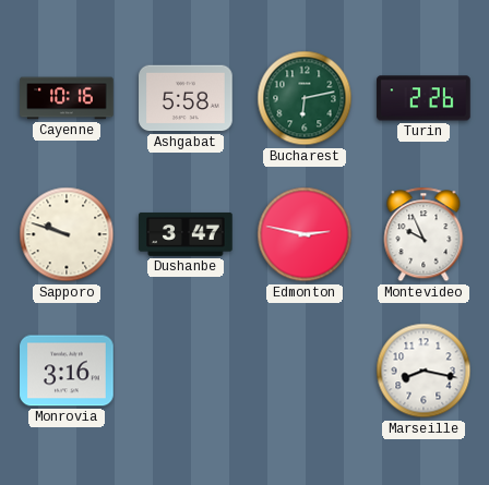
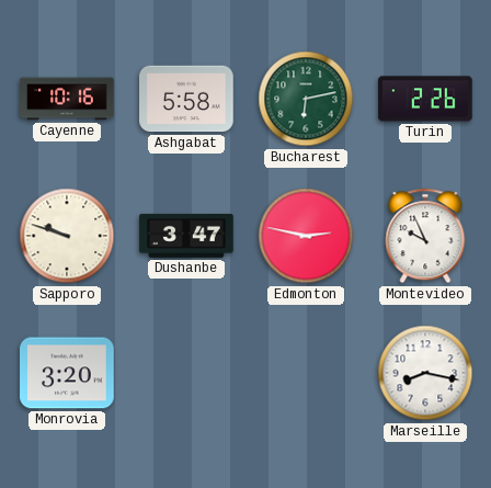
Monrovia: 3:16 -> 3:20
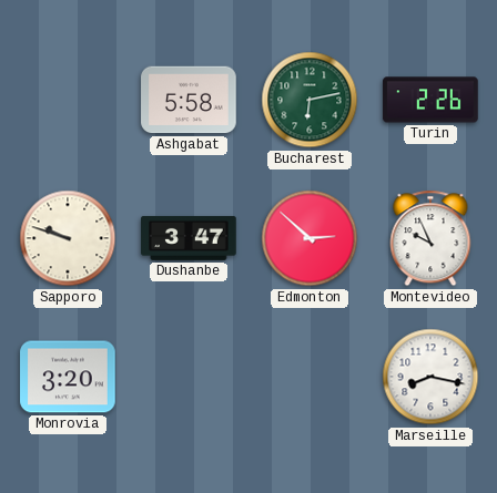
Cayenne: 10:16 -> none
Edmonton: 2:47 -> 2:52
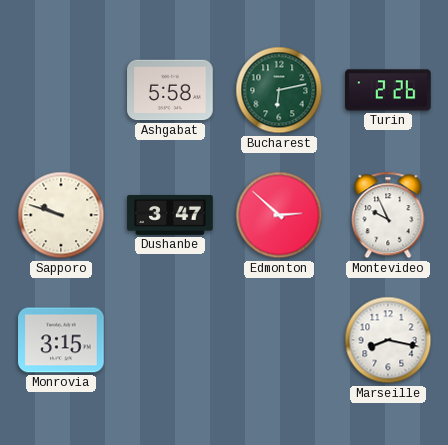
Monrovia: 3:20 -> 3:15
